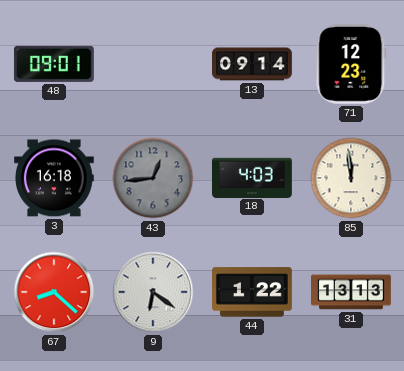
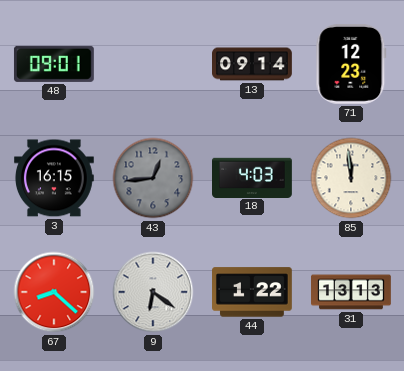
3: 16:18 -> 16:15
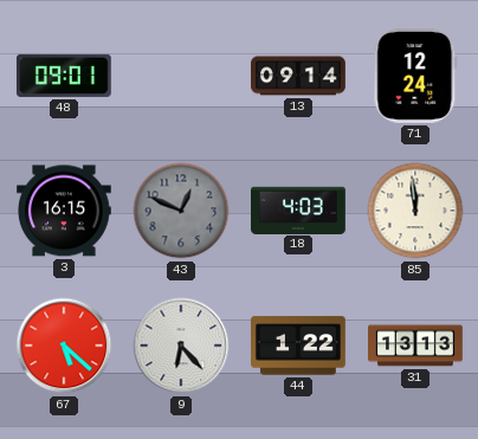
71: 12:23 -> 12:24
43: 12:44 -> 12:49
67: 8:22 -> 5:22
9: 6:21 -> 6:23
